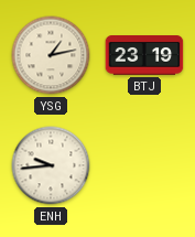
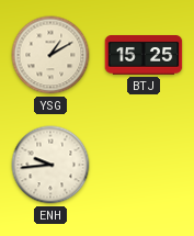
YSG: 1:13 -> 1:10
BTJ: 23:19 -> 15:25
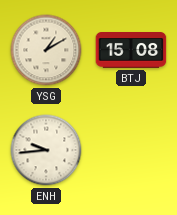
BTJ: 15:25 -> 15:08
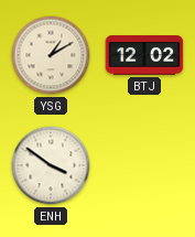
BTJ: 15:08 -> 12:02
ENH: 9:44 -> 3:51
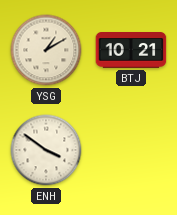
BTJ: 12:02 -> 10:21
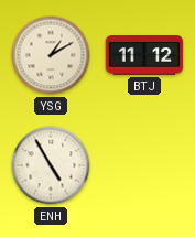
BTJ: 10:21 -> 11:12
ENH: 3:51 -> 4:55
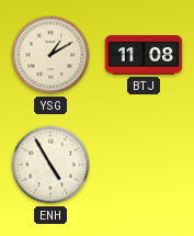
BTJ: 11:12 -> 11:08
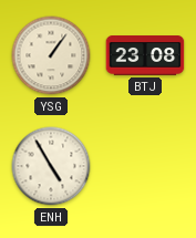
YSG: 1:10 -> 1:06
BTJ: 11:08 -> 23:08
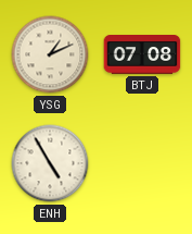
YSG: 1:06 -> 1:11
BTJ: 23:08 -> 07:08
